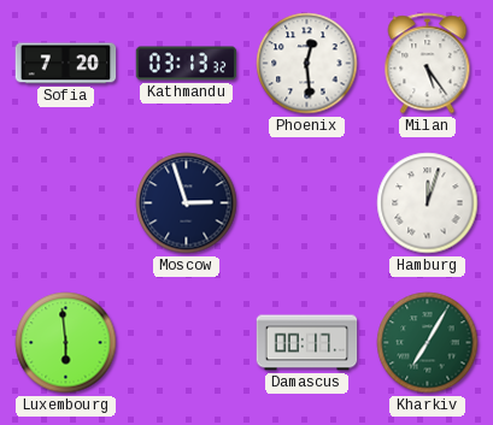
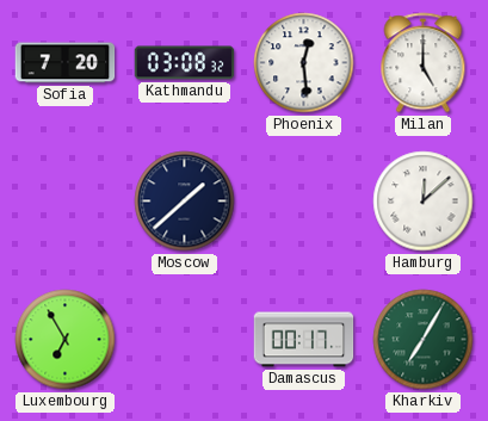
Kathmandu: 03:13 -> 03:08
Milan: 5:24 -> 5:00
Moscow: 2:57 -> 1:38
Hamburg: 12:03 -> 12:08
Luxembourg: 5:59 -> 6:55
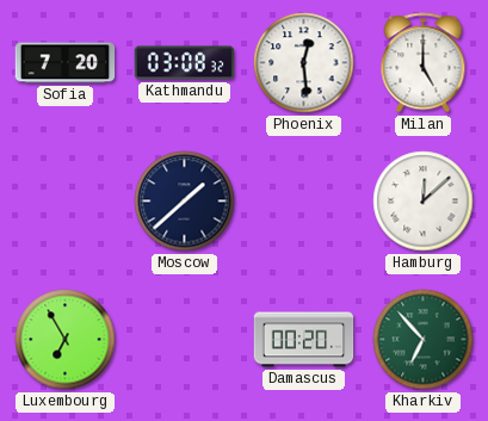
Damascus: 00:17 -> 00:20
Kharkiv: 7:05 -> 6:53
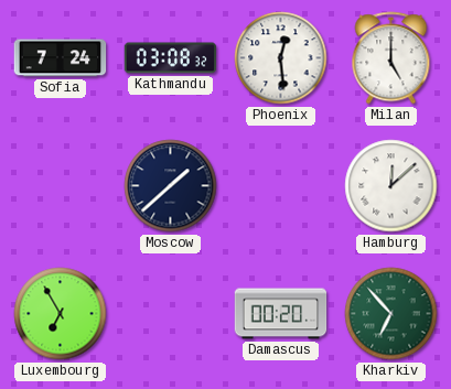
Sofia: 7:20 -> 7:24
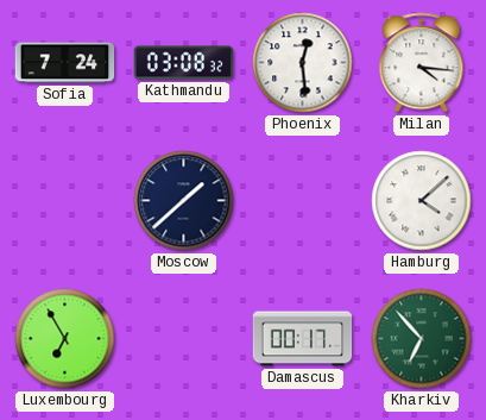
Milan: 5:00 -> 4:16
Hamburg: 12:08 -> 4:08
Damascus: 00:20 -> 00:17
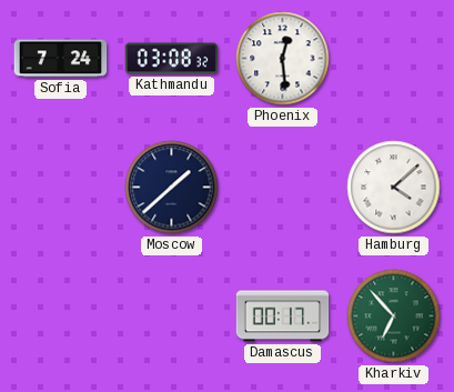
Milan: 4:16 -> none
Luxembourg: 6:55 -> none
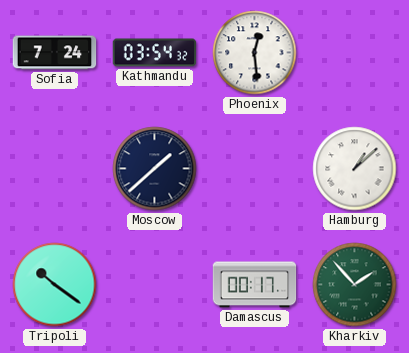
Kathmandu: 03:08 -> 03:54
Hamburg: 4:08 -> 1:08
Tripoli: none -> 10:21
Kharkiv: 6:53 -> 1:53
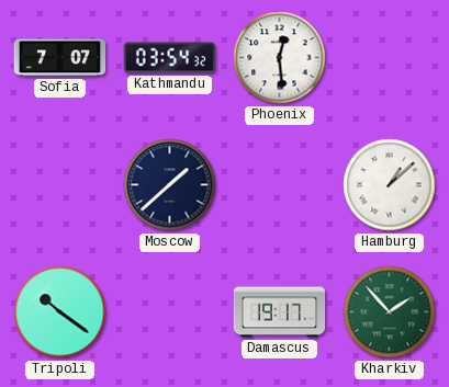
Sofia: 7:24 -> 7:07
Damascus: 00:17 -> 19:17
